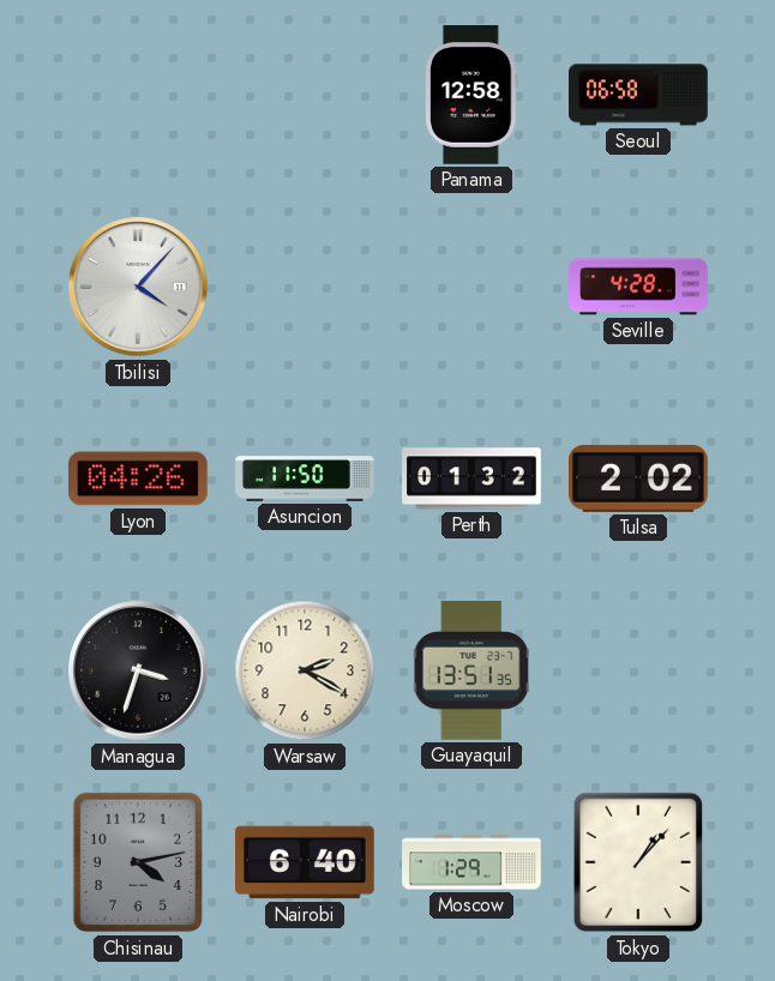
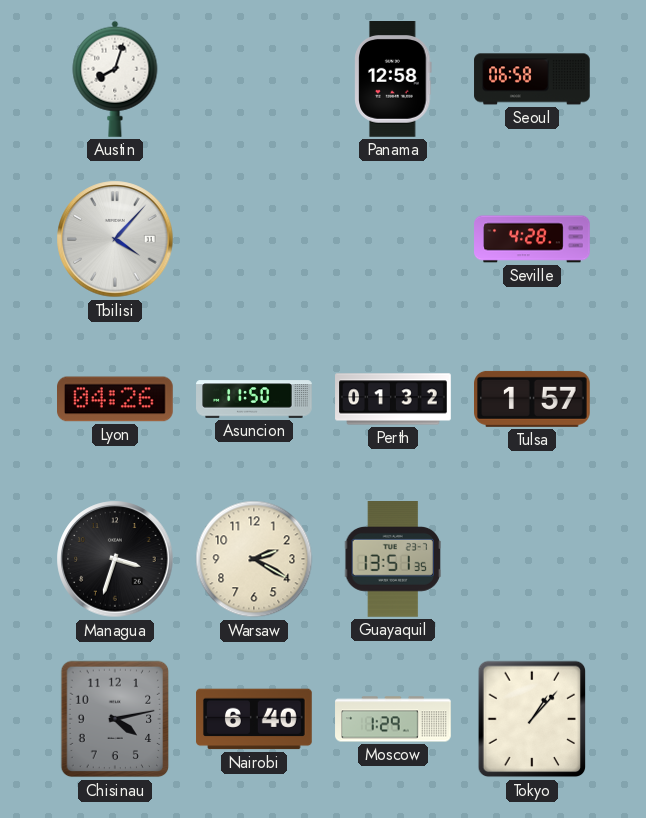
Austin: none -> 8:03
Tulsa: 2:02 -> 1:57
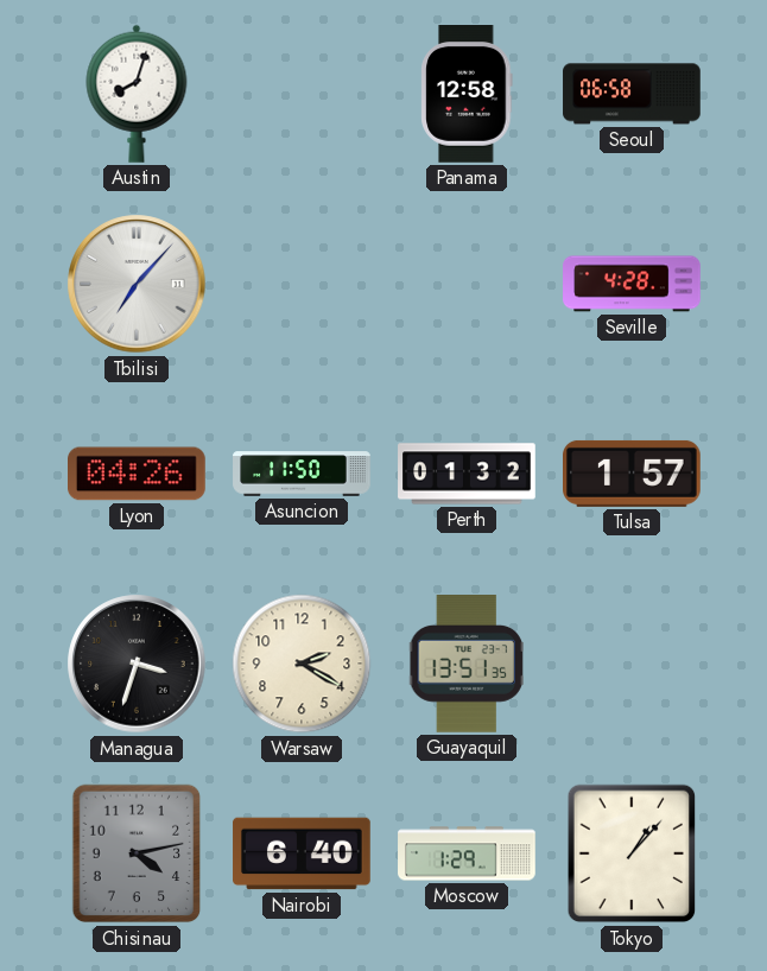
Tbilisi: 4:07 -> 7:07
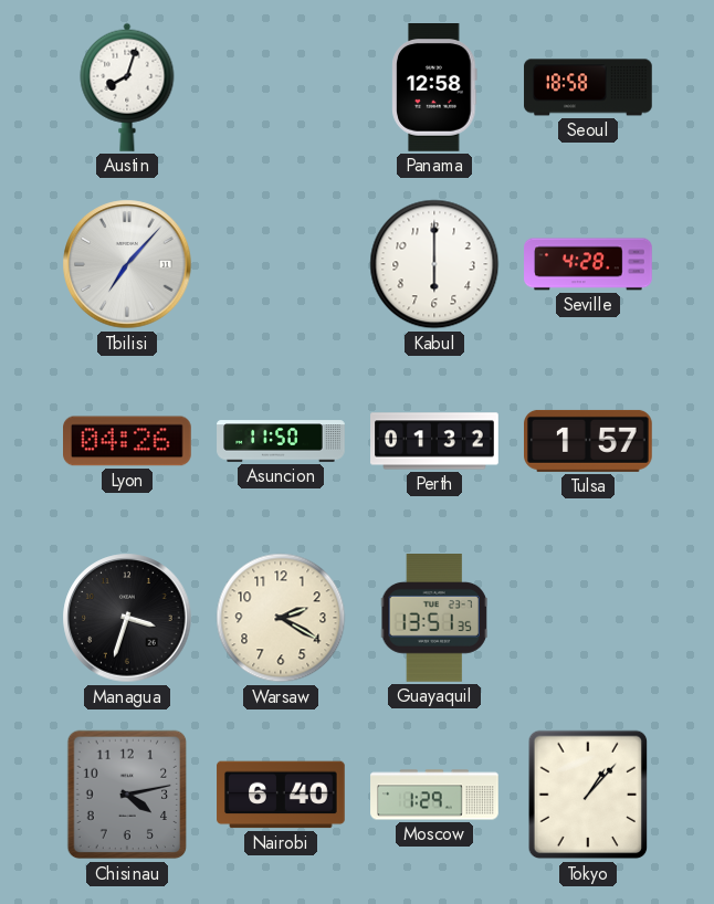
Seoul: 06:58 -> 18:58
Kabul: none -> 6:00
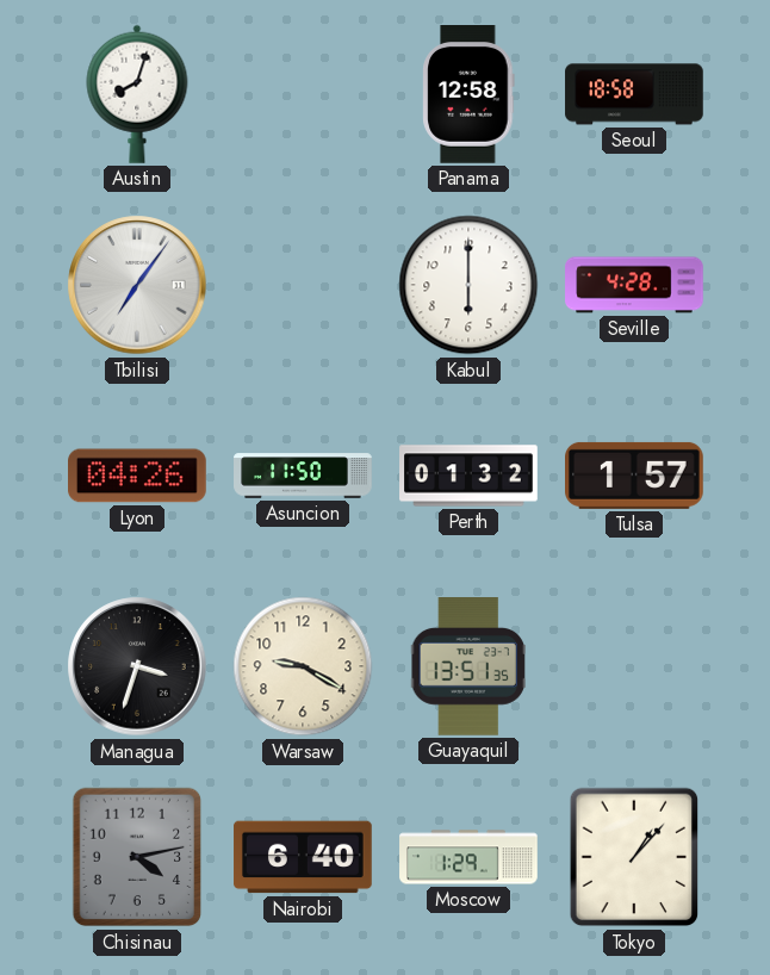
Tbilisi: 7:07 -> 7:06
Warsaw: 2:20 -> 9:20
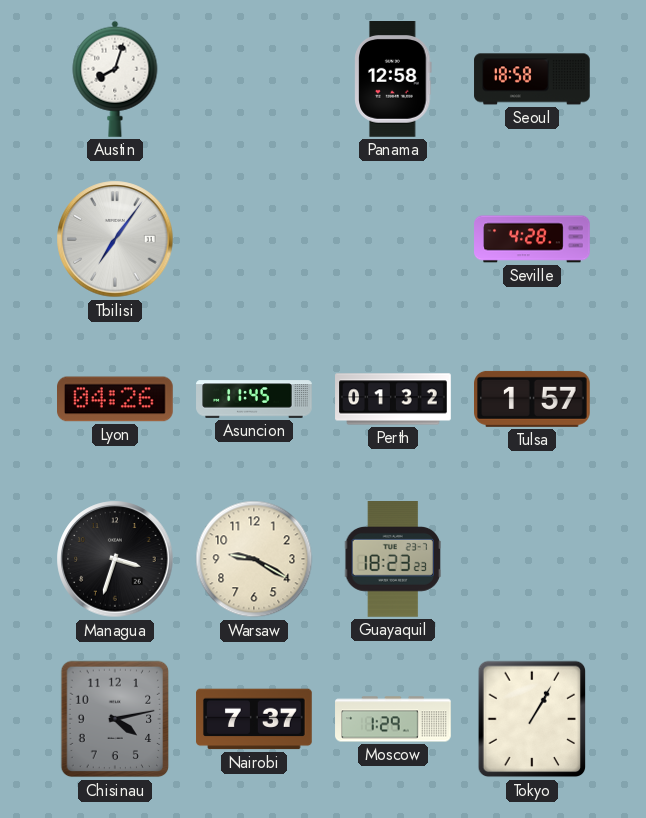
Kabul: 6:00 -> none
Asuncion: 11:50 -> 11:45
Guayaquil: 13:51 -> 18:23
Nairobi: 6:40 -> 7:37
Tokyo: 1:07 -> 1:05
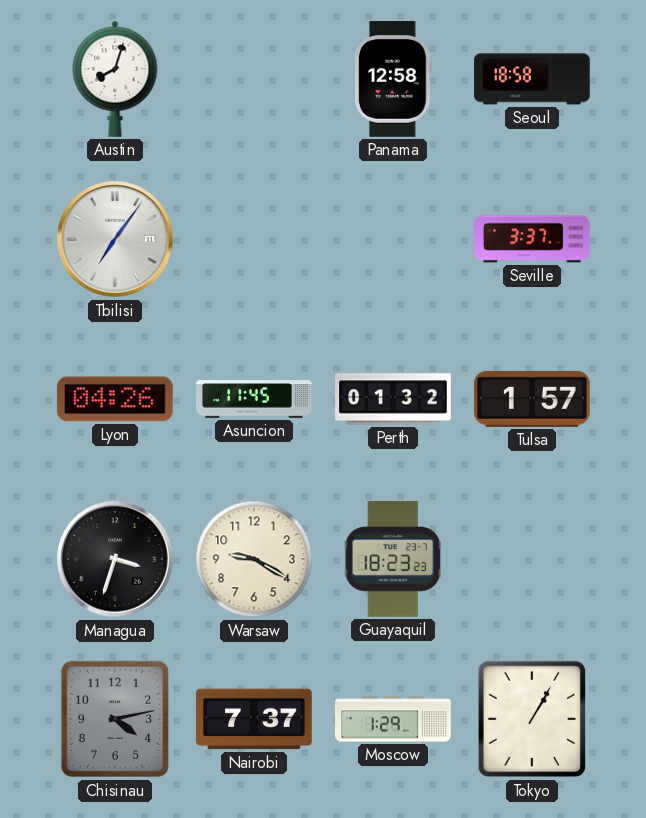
Seville: 4:28 -> 3:37
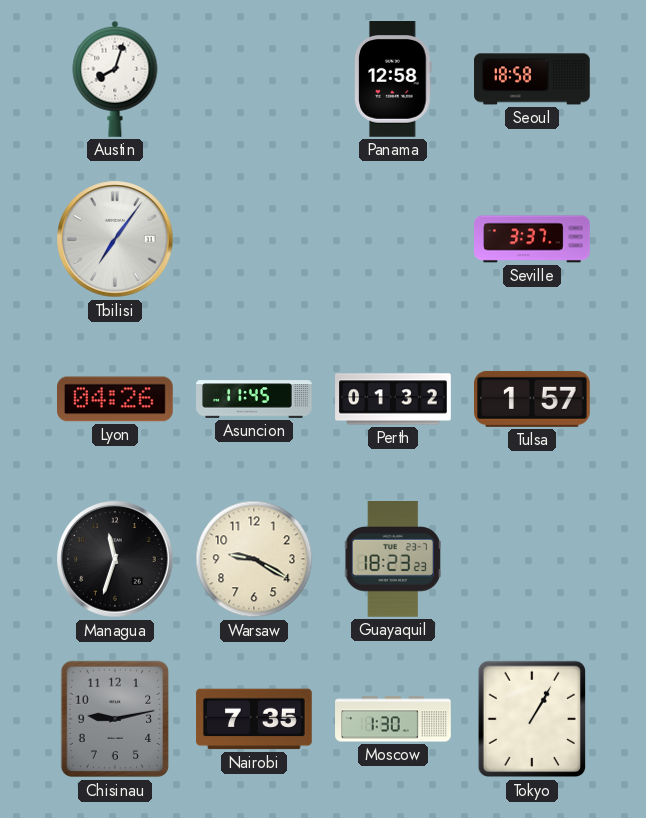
Managua: 3:33 -> 11:33
Chisinau: 4:13 -> 9:13
Nairobi: 7:37 -> 7:35
Moscow: 1:29 -> 1:30
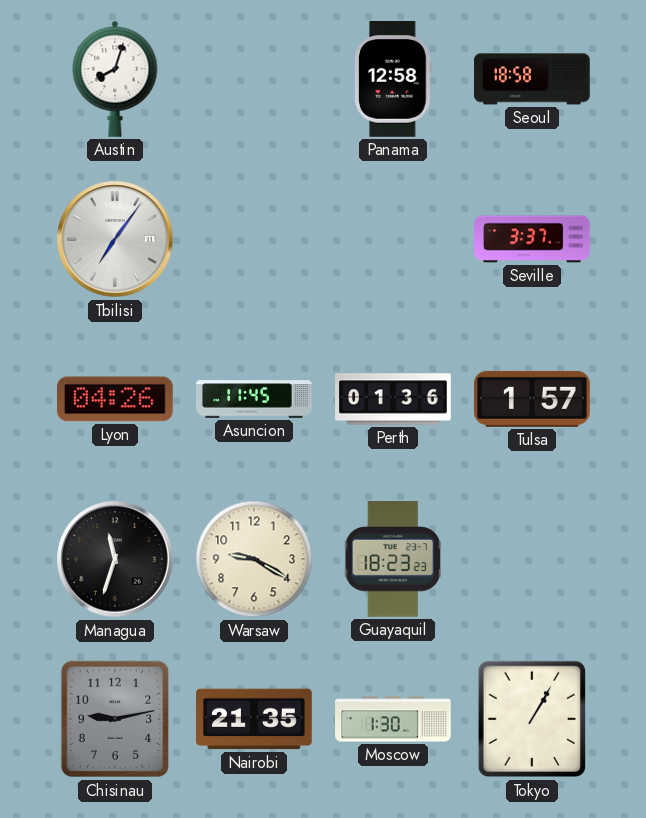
Perth: 01:32 -> 01:36
Nairobi: 7:35 -> 21:35
